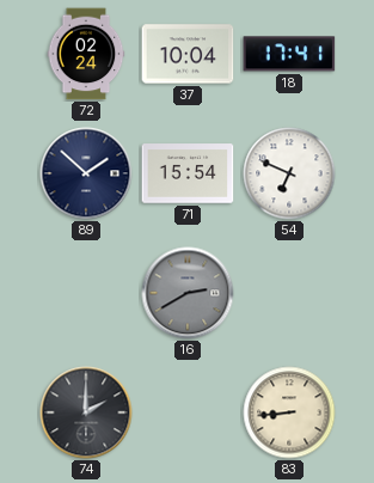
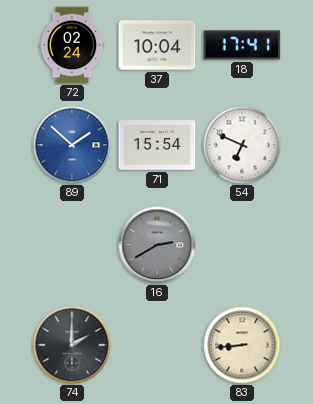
89 dial: navy -> blue
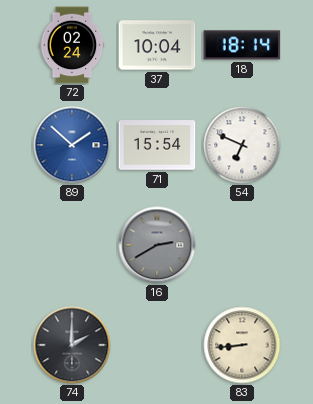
18: 17:41 -> 18:14
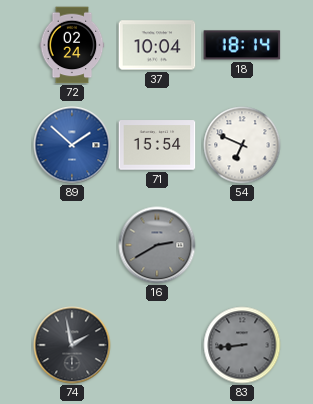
74: 2:00 -> 1:58
83 dial: cream -> grey
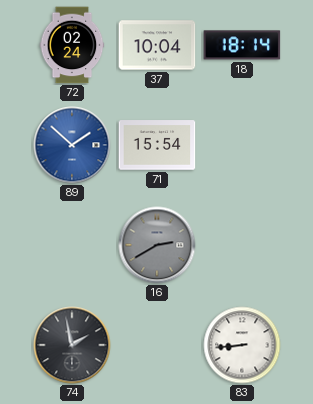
54: 6:49 -> none
83 dial: grey -> white
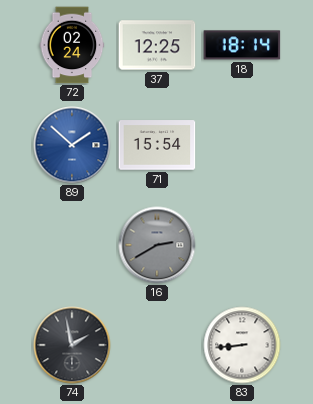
37: 10:04 -> 12:25
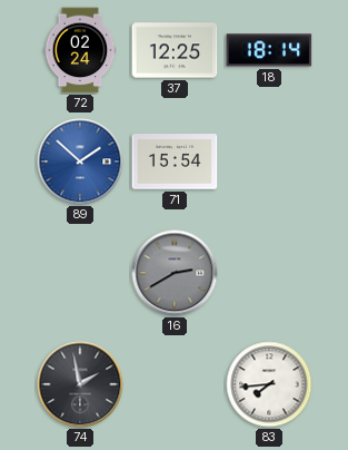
83: 8:44 -> 7:44
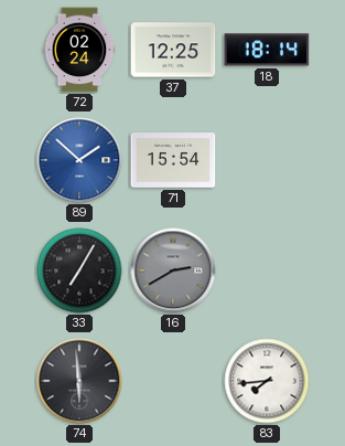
33: none -> 7:05
74: 1:58 -> 5:59
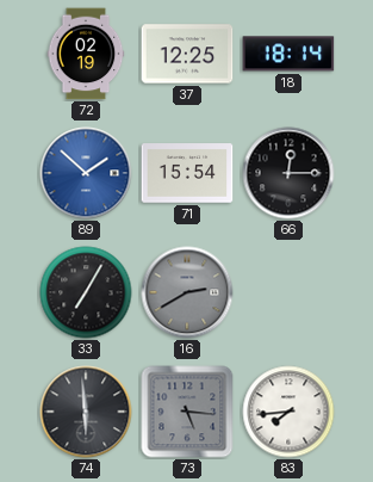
72: 02:24 -> 02:19
66: none -> 12:15
73: none -> 5:16
